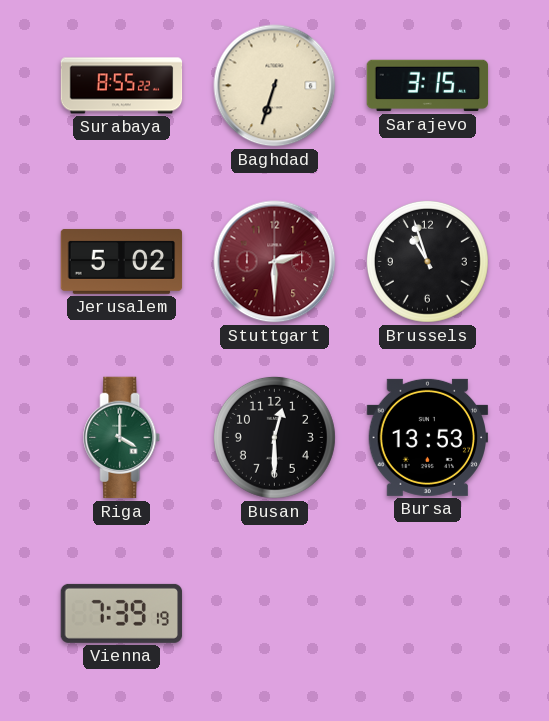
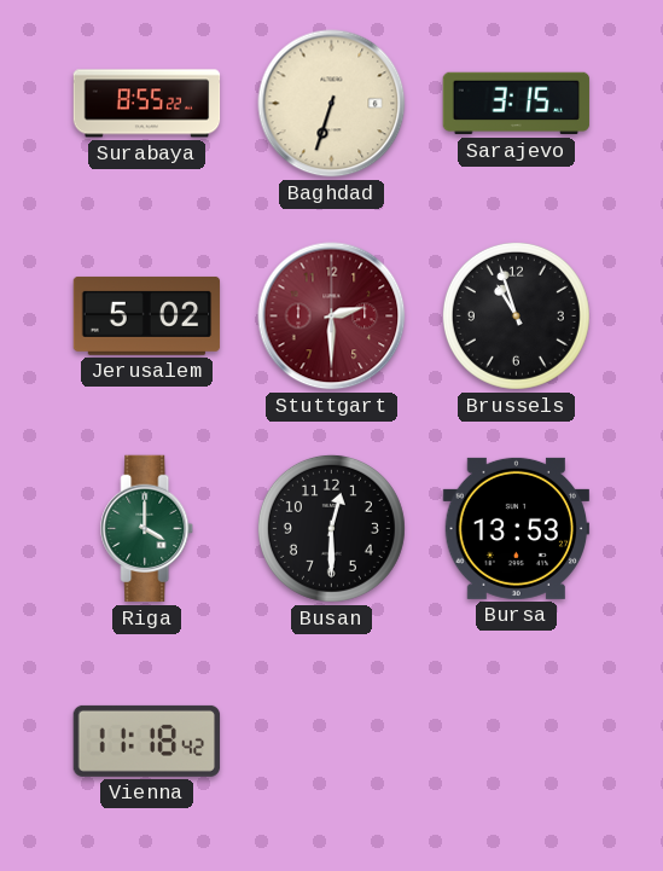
Vienna: 7:39 -> 11:18
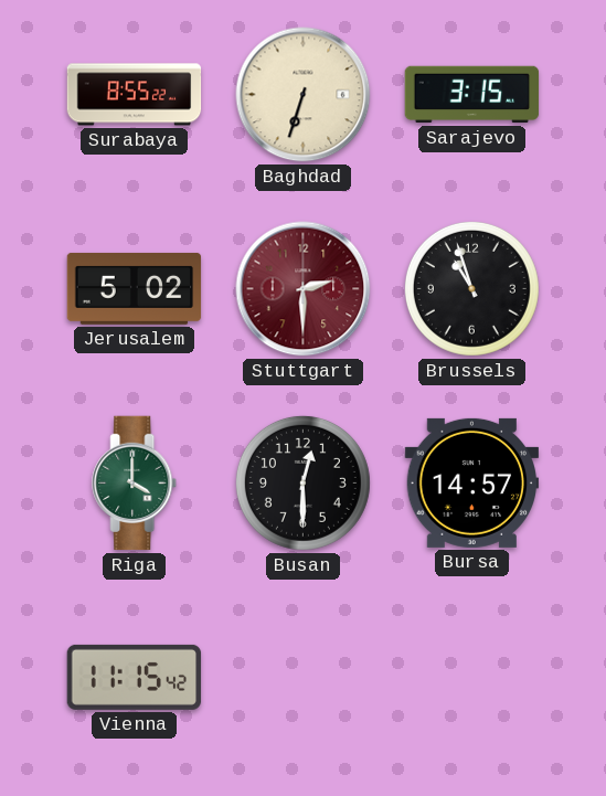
Bursa: 13:53 -> 14:57
Vienna: 11:18 -> 11:15
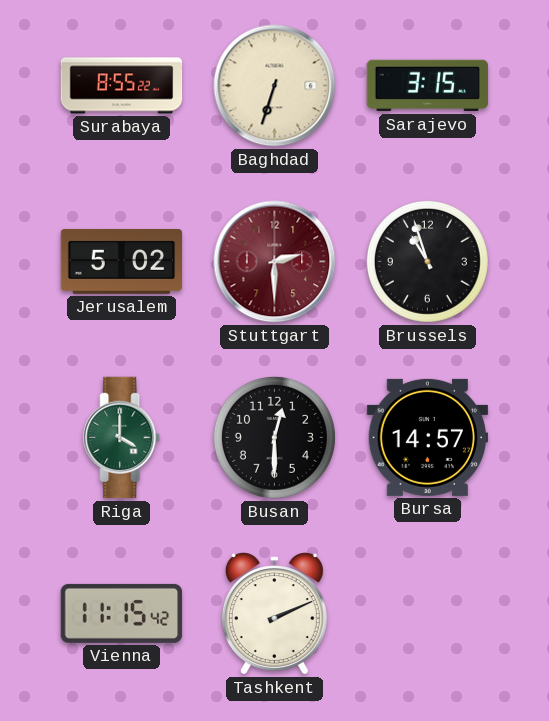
Tashkent: none -> 2:11
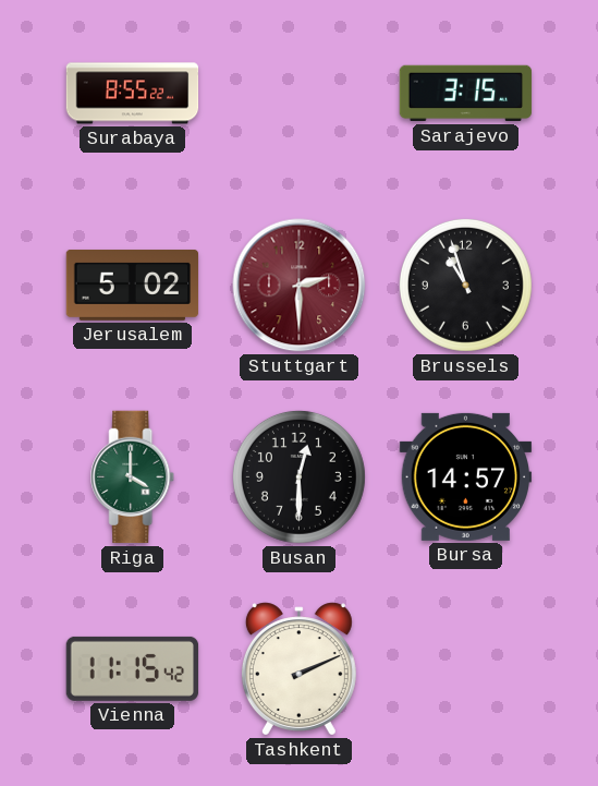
Baghdad: 6:33 -> none
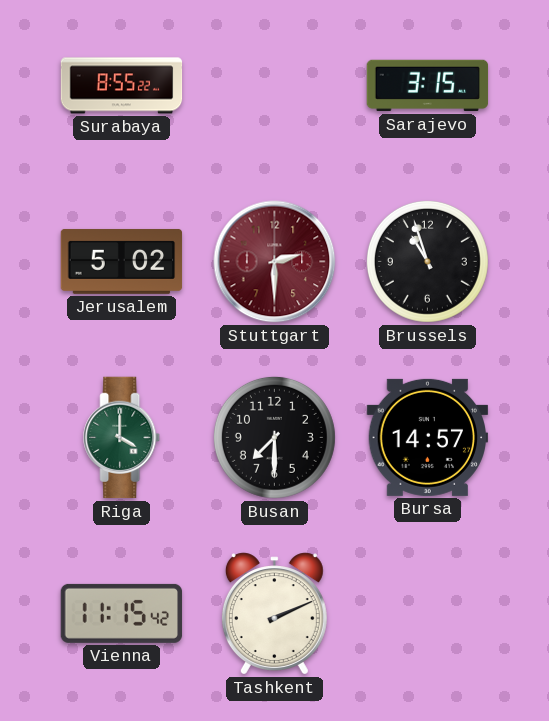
Busan: 12:30 -> 7:30
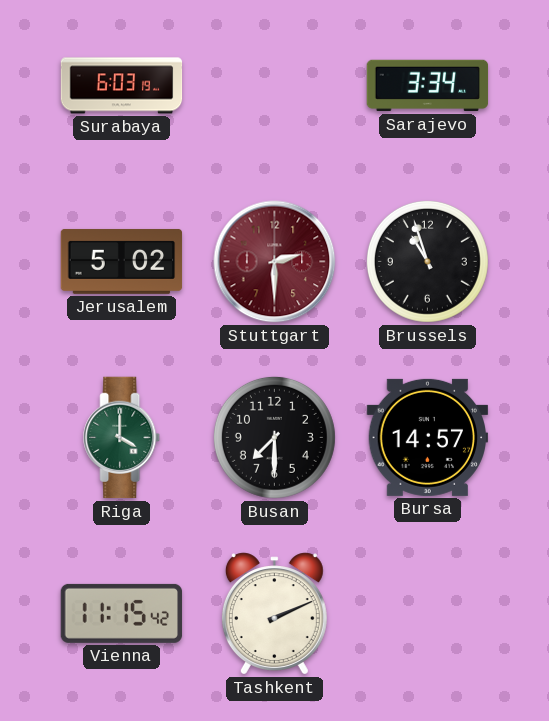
Surabaya: 8:55 -> 6:03
Sarajevo: 3:15 -> 3:34
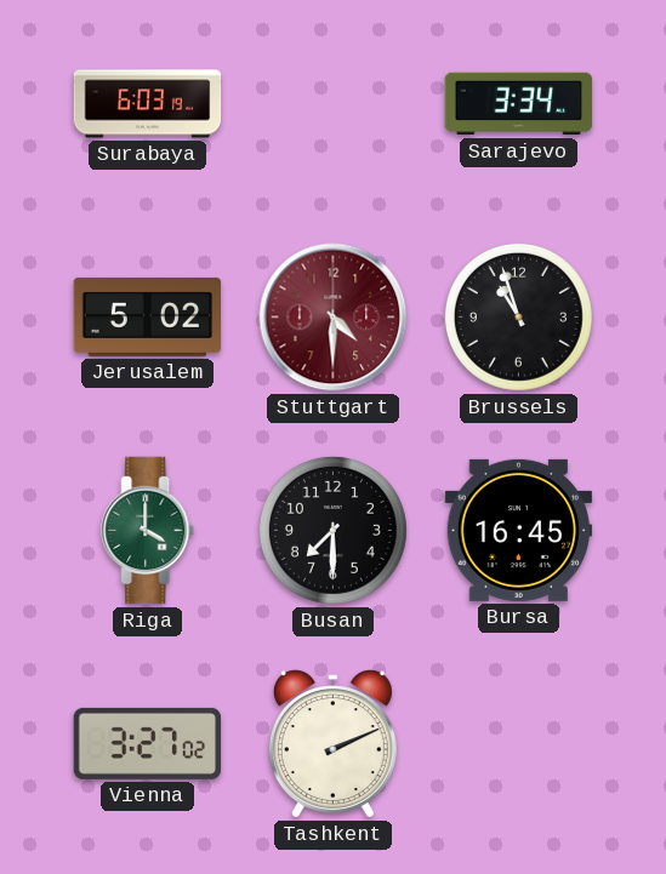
Stuttgart: 2:30 -> 4:30
Bursa: 14:57 -> 16:45
Vienna: 11:15 -> 3:27
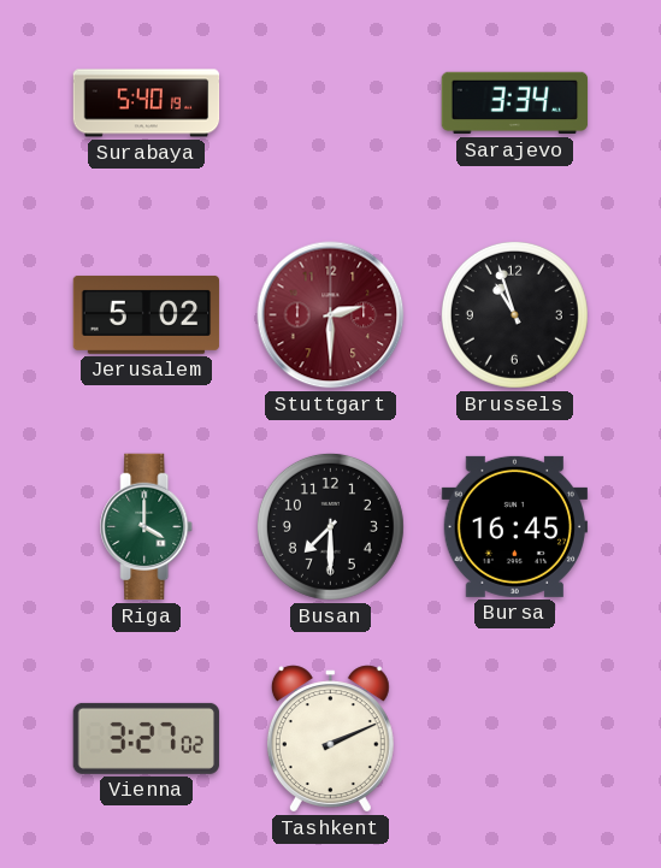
Surabaya: 6:03 -> 5:40
Stuttgart: 4:30 -> 2:30
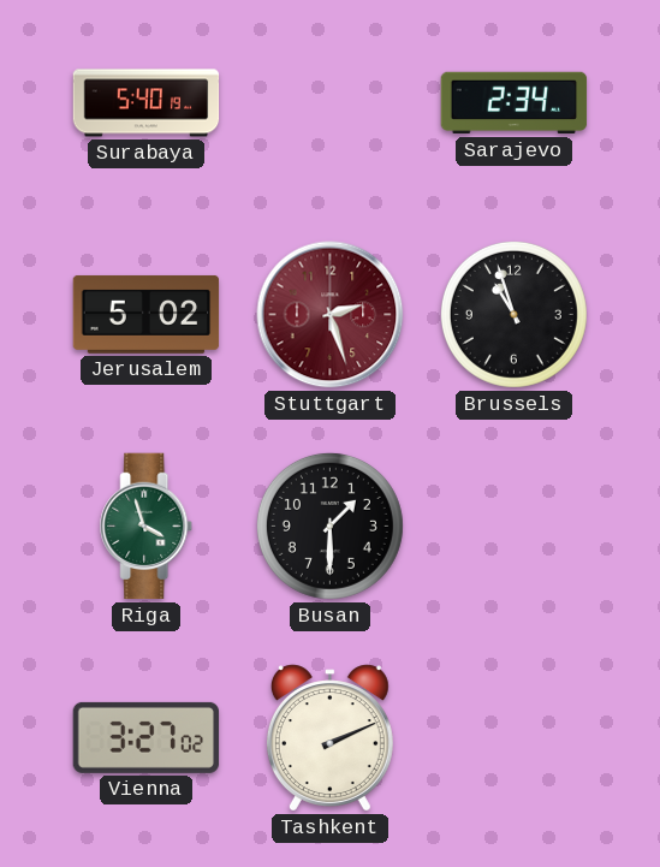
Sarajevo: 3:34 -> 2:34
Stuttgart: 2:30 -> 2:27
Riga: 4:00 -> 3:57
Busan: 7:30 -> 1:30
Bursa: 16:45 -> none
